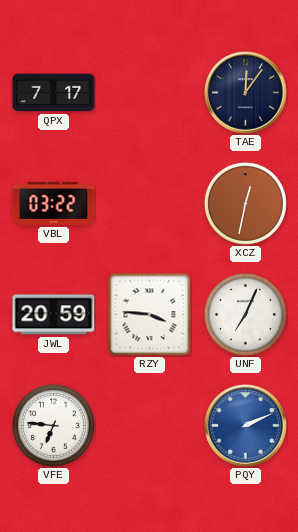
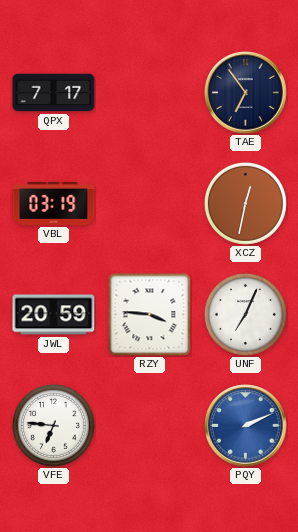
TAE: 12:06 -> 6:54
VBL: 03:22 -> 03:19
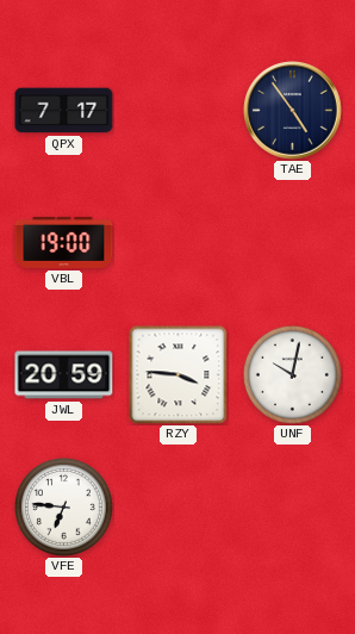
TAE: 6:54 -> 4:54
VBL: 03:19 -> 19:00
XCZ: 12:32 -> none
UNF: 7:04 -> 10:02
PQY: 2:11 -> none
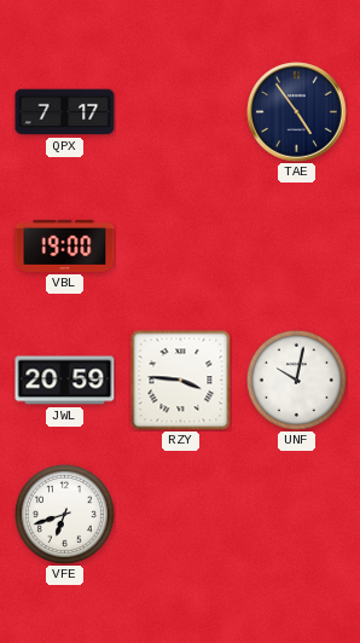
VFE: 6:46 -> 6:42
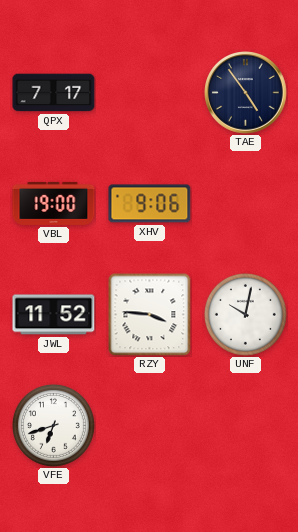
XHV: none -> 9:06
JWL: 20:59 -> 11:52
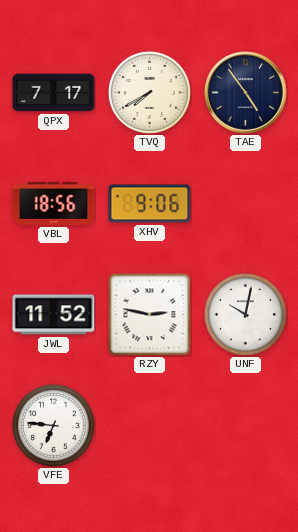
TVQ: none -> 7:40
VBL: 19:00 -> 18:56
RZY: 3:46 -> 2:47
VFE: 6:42 -> 6:46
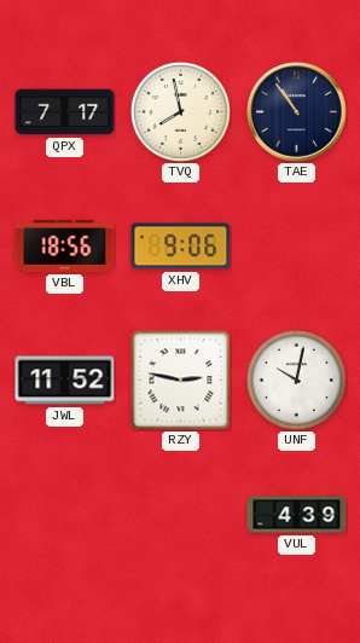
TVQ: 7:40 -> 7:58
TAE: 4:54 -> 10:54
VFE: 6:46 -> none
VUL: none -> 4:39
